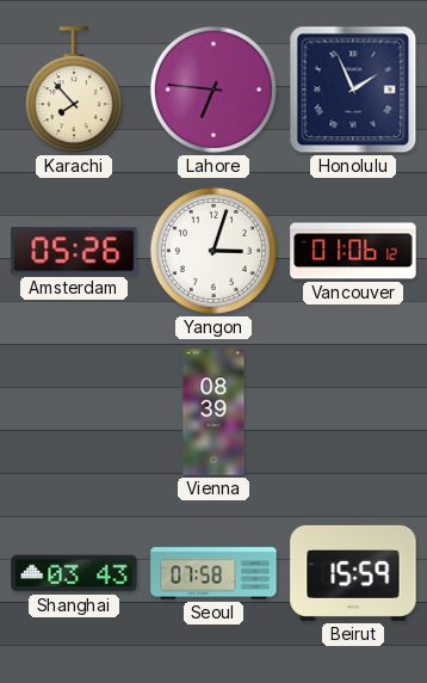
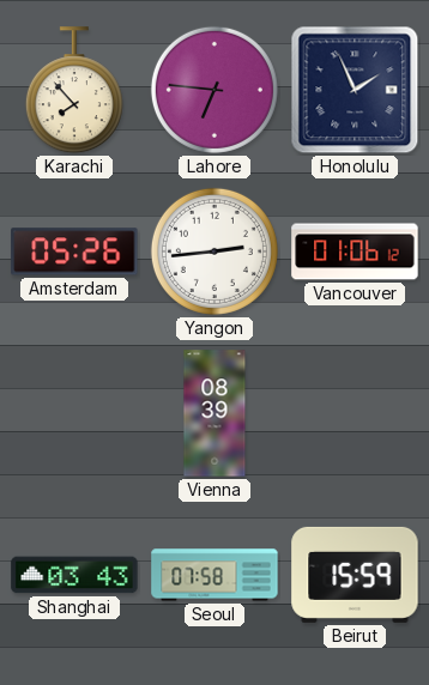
Yangon: 3:03 -> 2:44
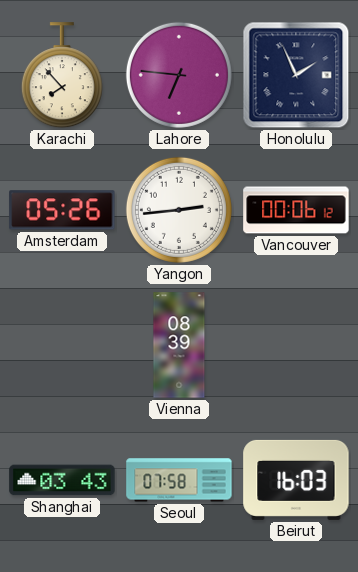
Vancouver: 01:06 -> 00:06
Beirut: 15:59 -> 16:03
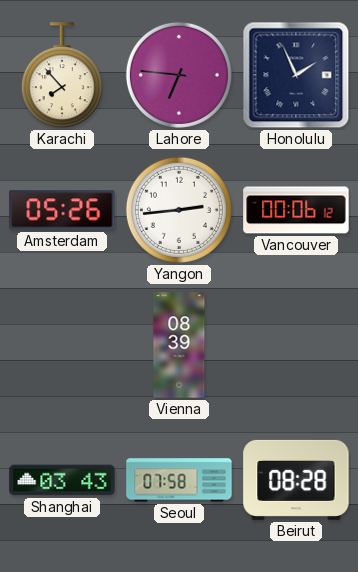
Beirut: 16:03 -> 08:28
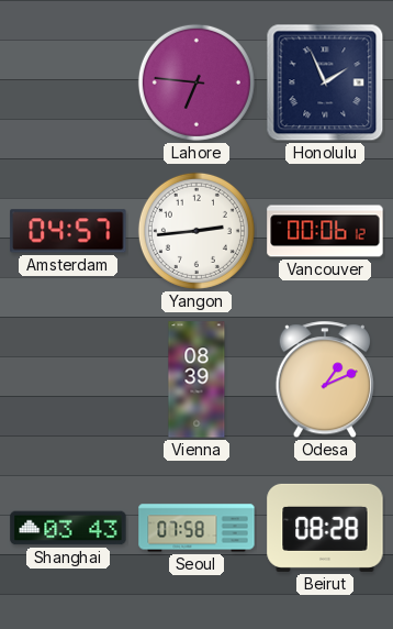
Karachi: 7:53 -> none
Amsterdam: 05:26 -> 04:57
Odesa: none -> 1:11
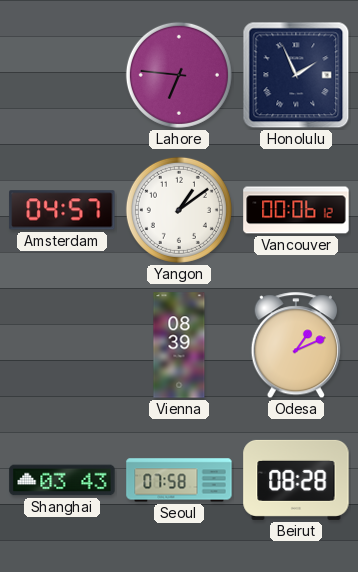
Yangon: 2:44 -> 1:09
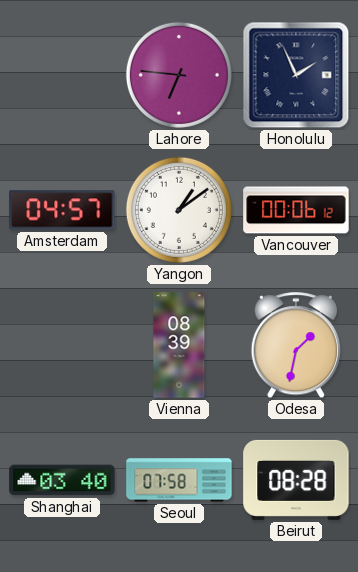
Odesa: 1:11 -> 1:32
Shanghai: 03:43 -> 03:40
